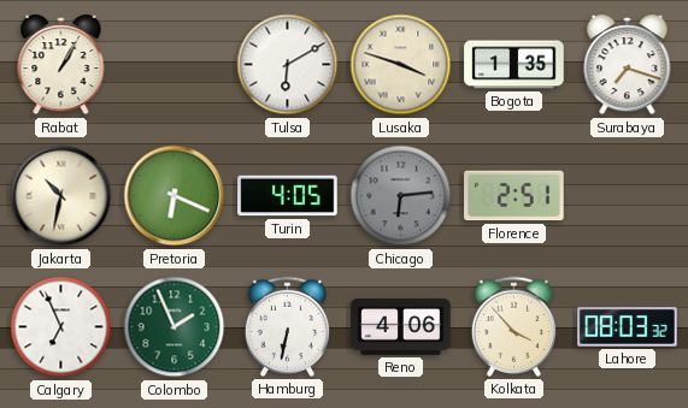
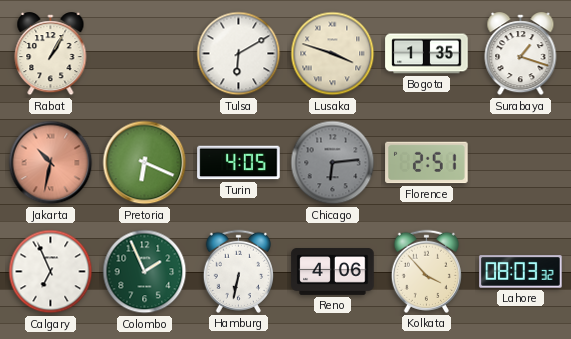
Surabaya: 7:18 -> 1:18
Jakarta dial: cream -> salmon
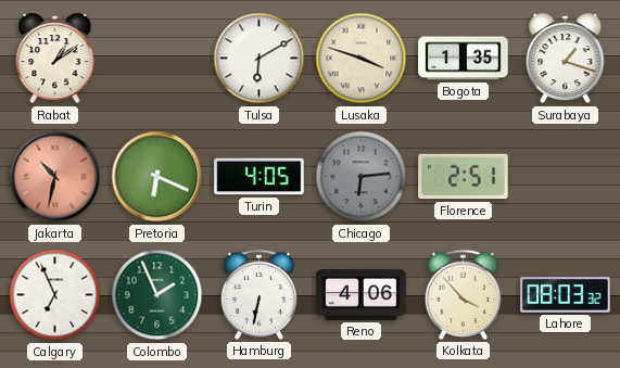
Rabat: 1:05 -> 1:09
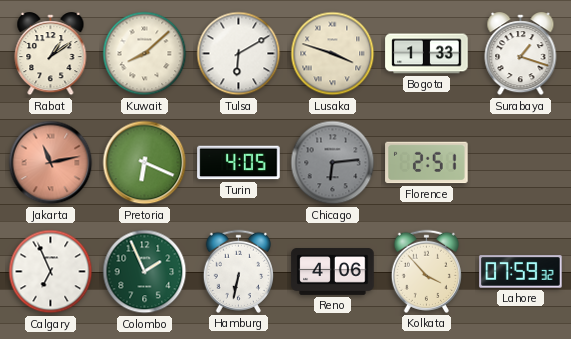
Kuwait: none -> 8:08
Bogota: 1:35 -> 1:33
Jakarta: 10:32 -> 11:13
Lahore: 08:03 -> 07:59
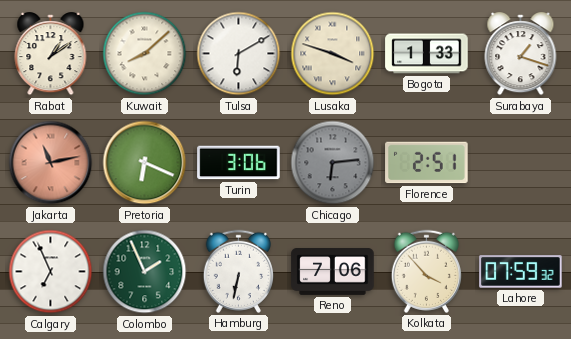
Turin: 4:05 -> 3:06
Reno: 4:06 -> 7:06
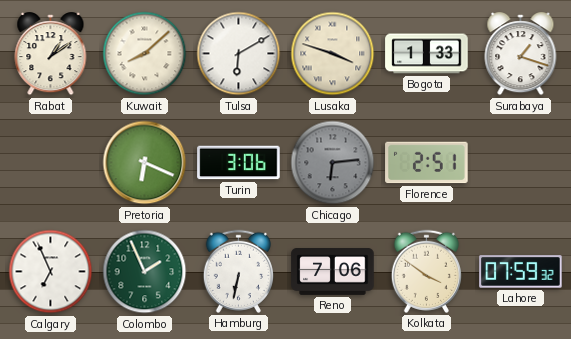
Jakarta: 11:13 -> none
Kolkata: 3:53 -> 3:51
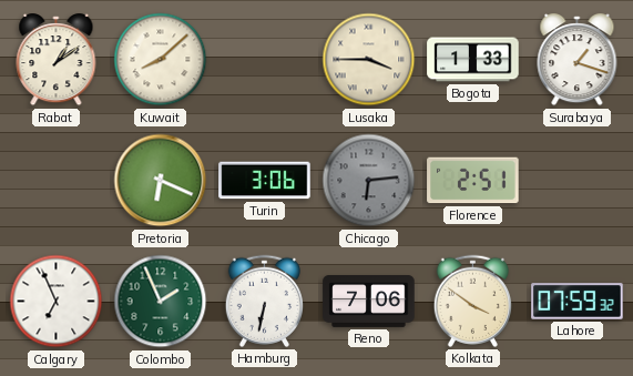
Tulsa: 6:10 -> none
Lusaka: 3:48 -> 3:45
